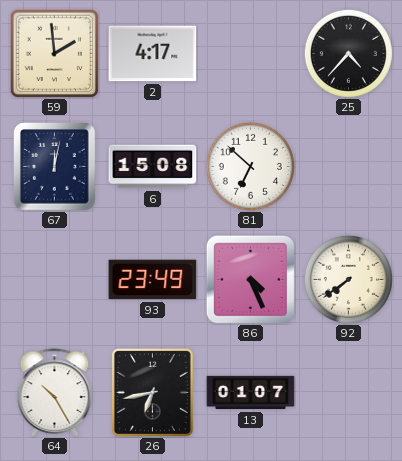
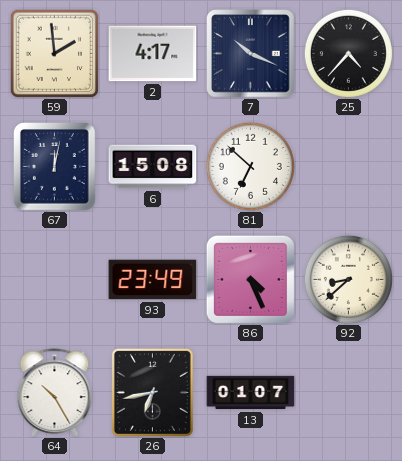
7: none -> 10:19
92: 7:39 -> 8:38
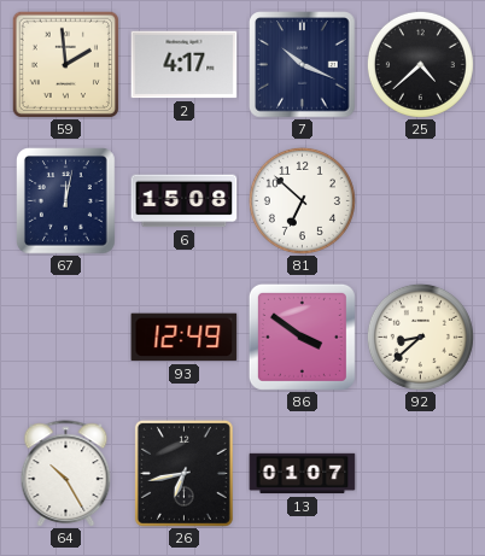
25: 4:37 -> 4:38
93: 23:49 -> 12:49
86: 4:26 -> 3:51
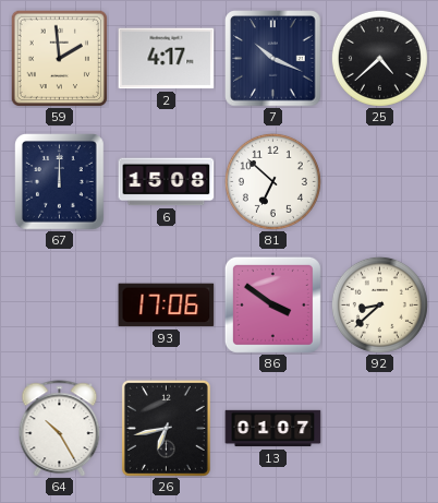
67: 12:02 -> 12:00
93: 12:49 -> 17:06
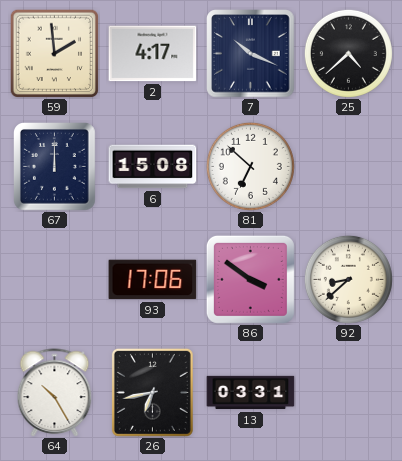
13: 01:07 -> 03:31
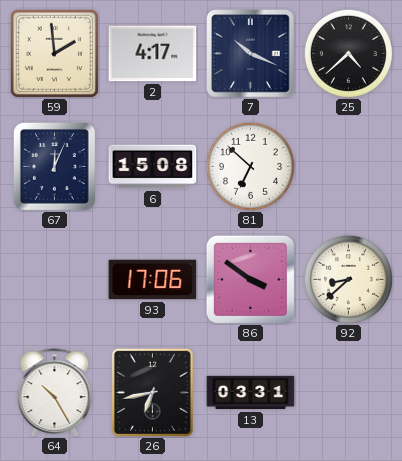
67: 12:00 -> 12:04
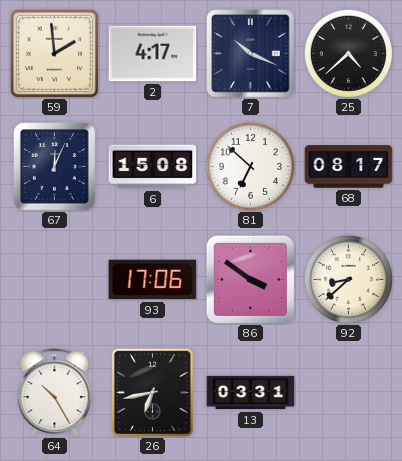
68: none -> 08:17
